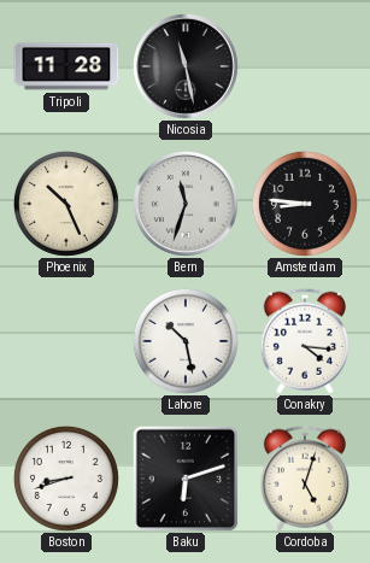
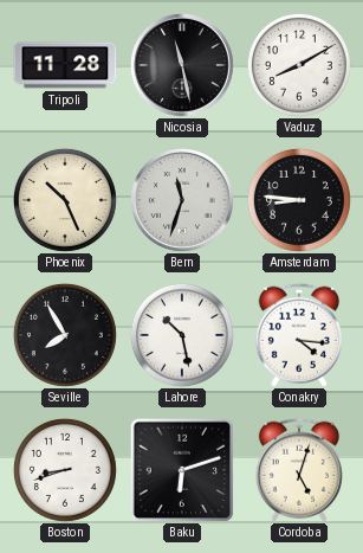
Vaduz: none -> 8:10
Seville: none -> 7:55
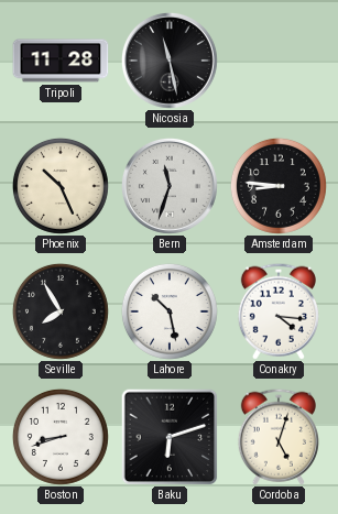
Vaduz: 8:10 -> none
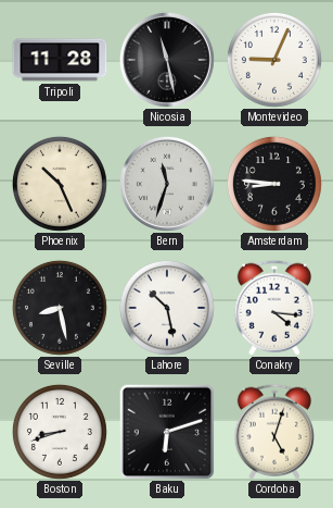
Montevideo: none -> 9:04
Seville: 7:55 -> 8:28
